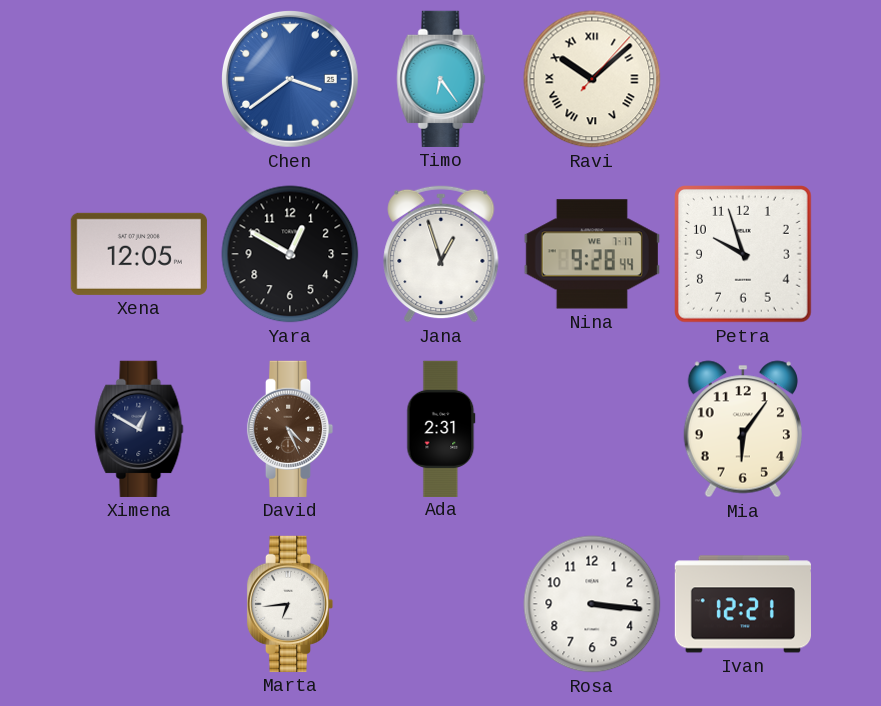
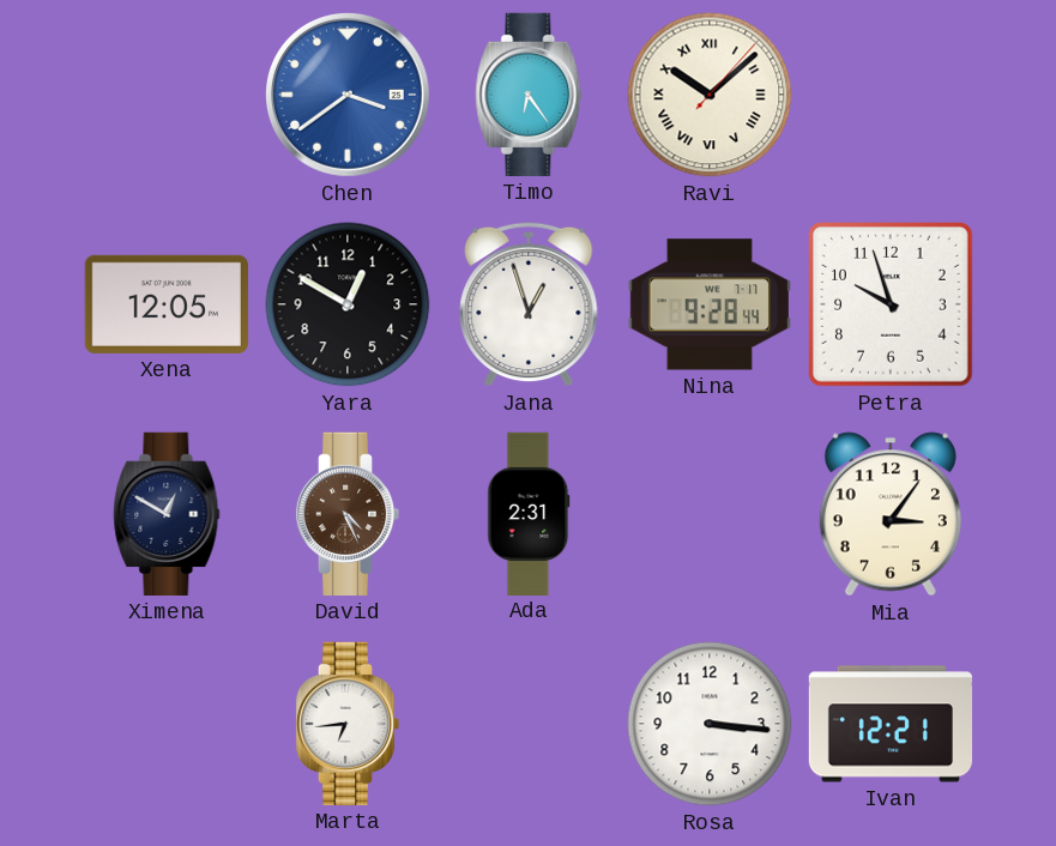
Mia: 6:06 -> 3:06
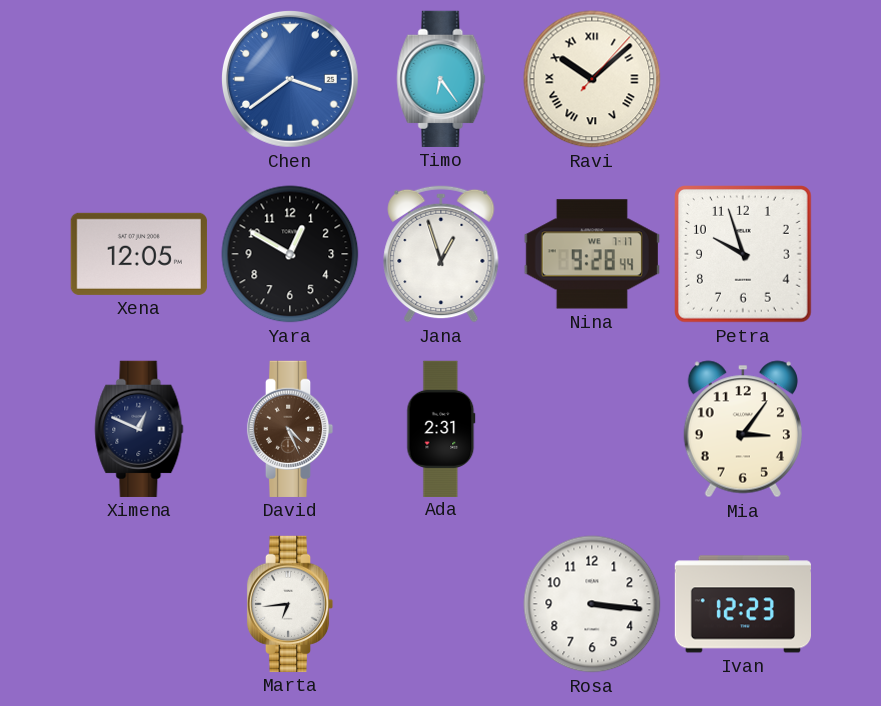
Ximena: 12:50 -> 12:49
Ivan: 12:21 -> 12:23
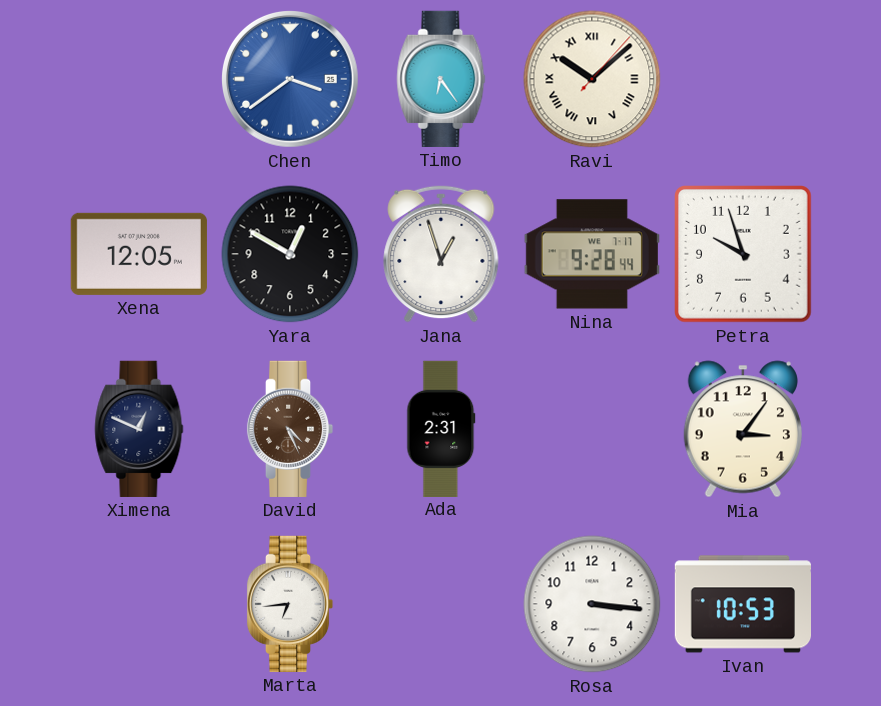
Ivan: 12:23 -> 10:53
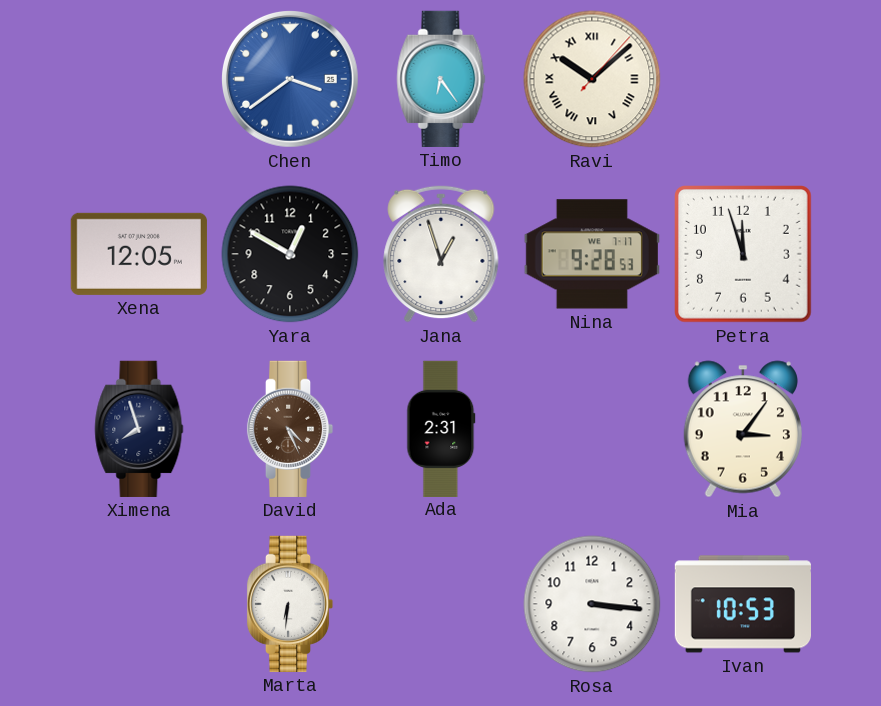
Nina: 9:28:44 -> 9:28:53
Petra: 9:57 -> 11:57
Ximena: 12:49 -> 7:57
Marta: 6:44 -> 6:31
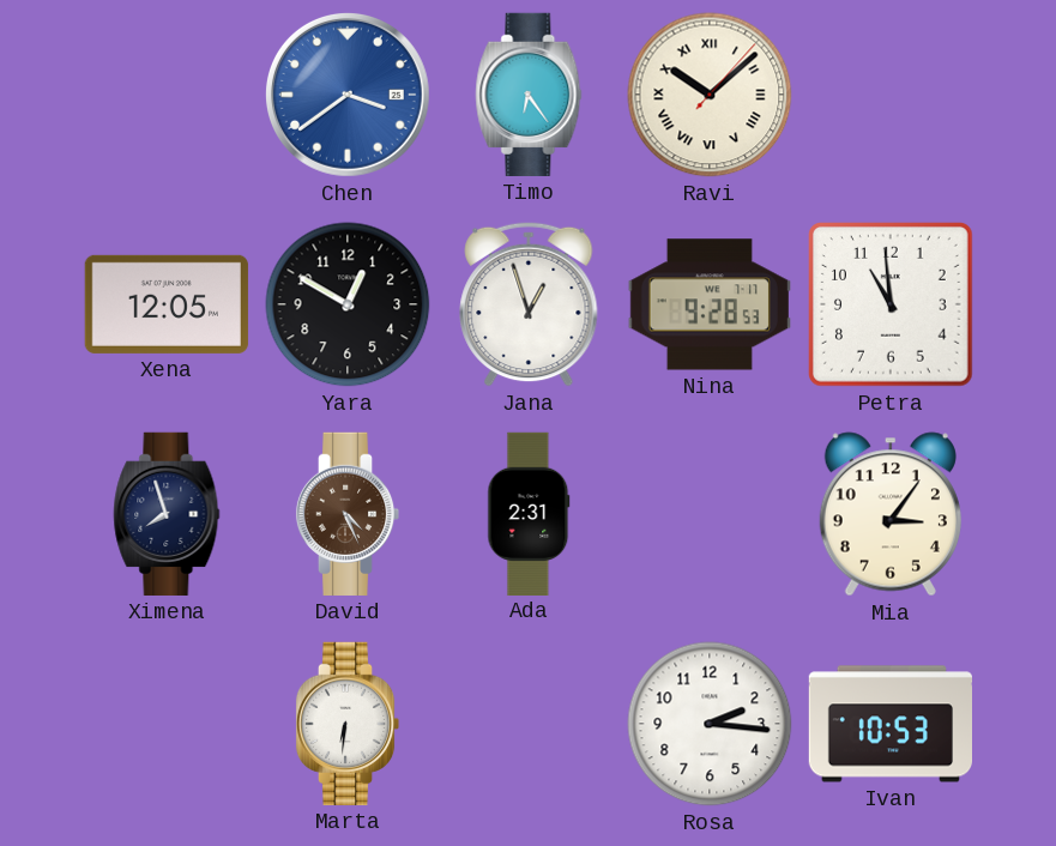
Petra: 11:57 -> 10:59
Rosa: 3:16 -> 2:16
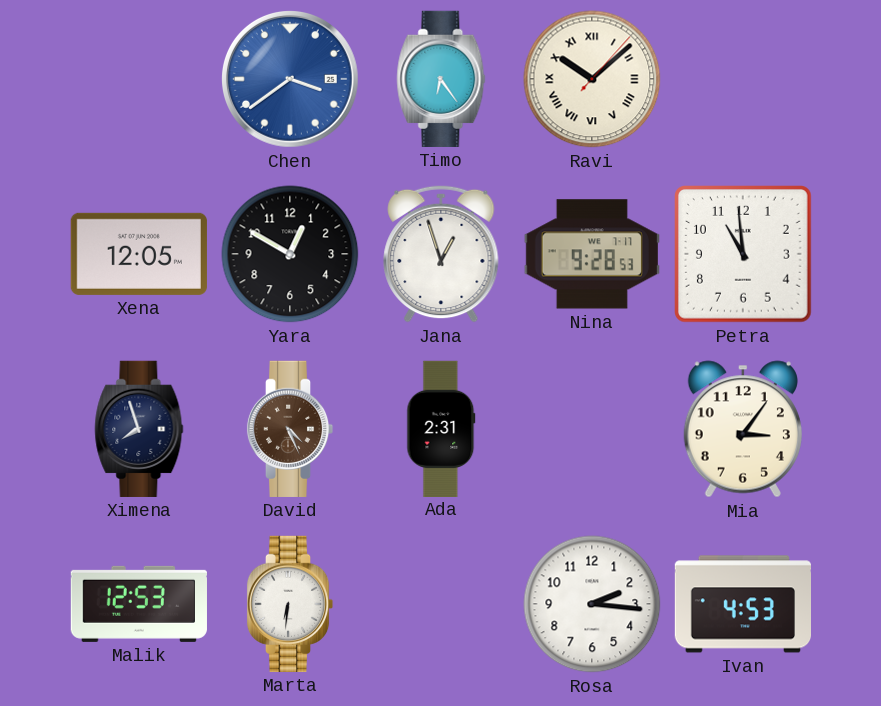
Malik: none -> 12:53
Ivan: 10:53 -> 4:53
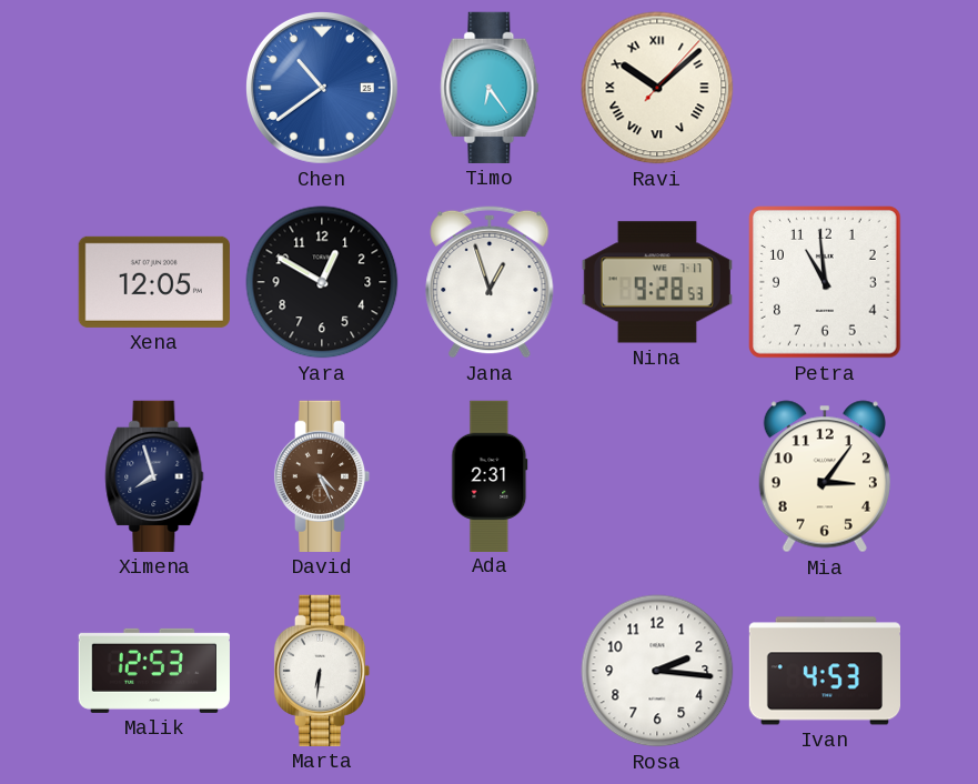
Chen: 3:39 -> 10:39
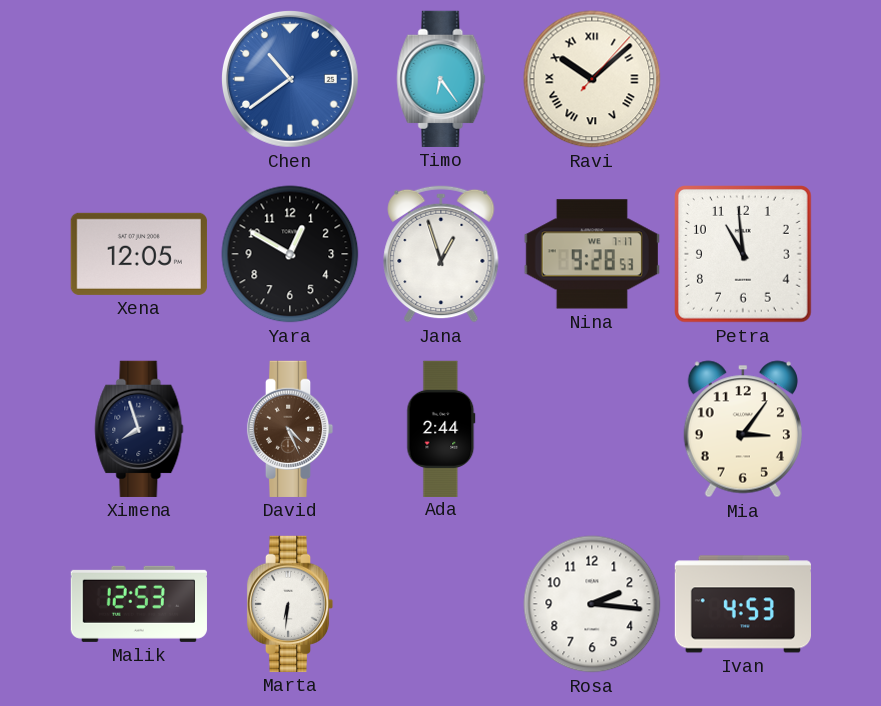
Ada: 2:31 -> 2:44
